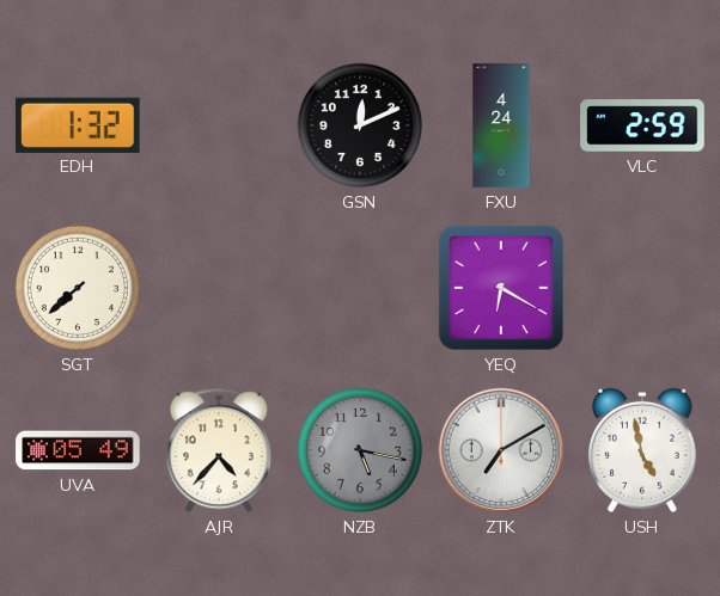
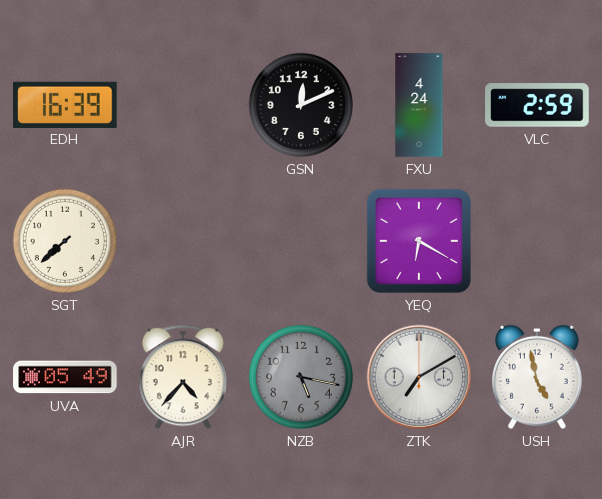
EDH: 1:32 -> 16:39
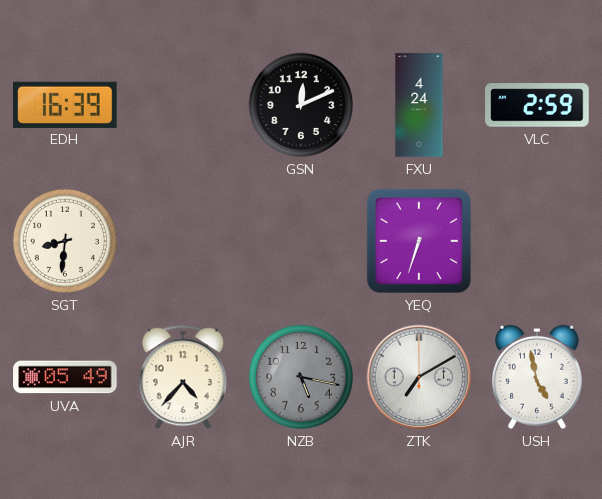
SGT: 7:38 -> 8:31
YEQ: 6:20 -> 6:33
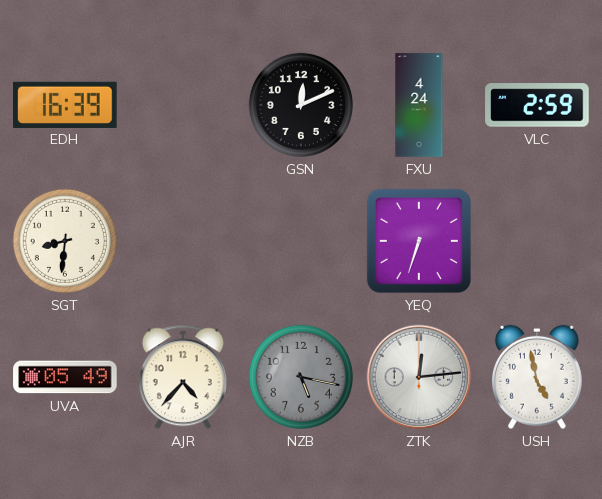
ZTK: 7:10 -> 12:14
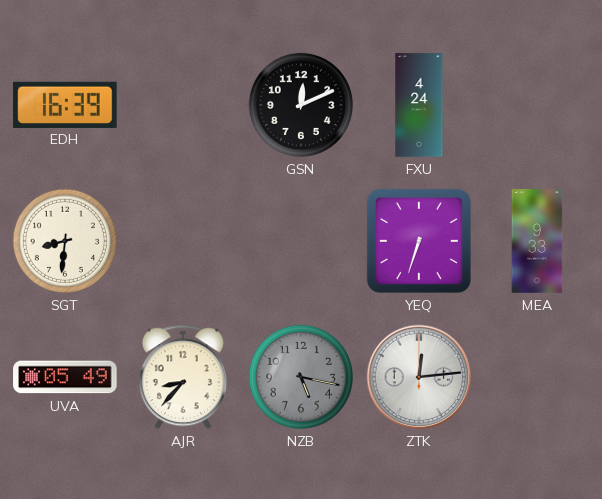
VLC: 2:59 -> none
MEA: none -> 9:33
AJR: 4:37 -> 8:37
USH: 4:58 -> none
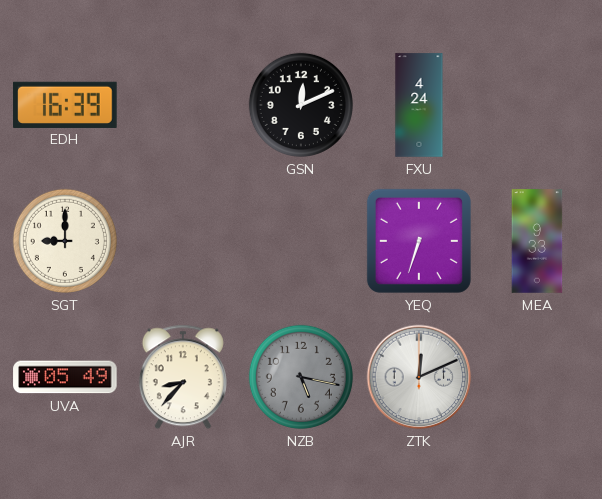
SGT: 8:31 -> 9:00
ZTK: 12:14 -> 12:11
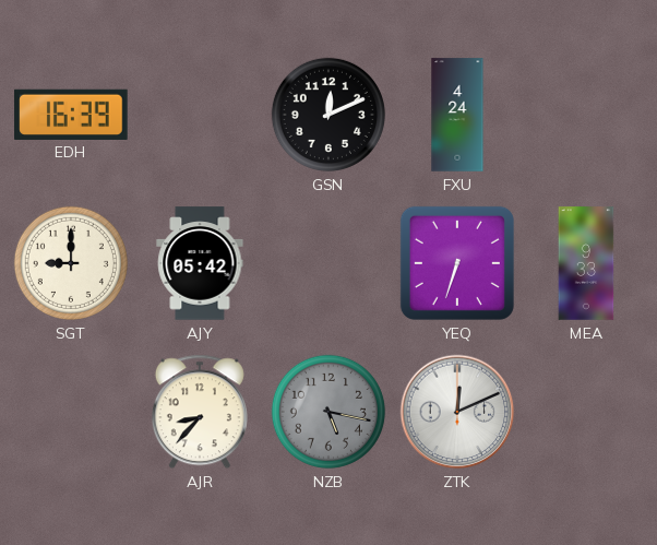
AJY: none -> 05:42
UVA: 05:49 -> none
